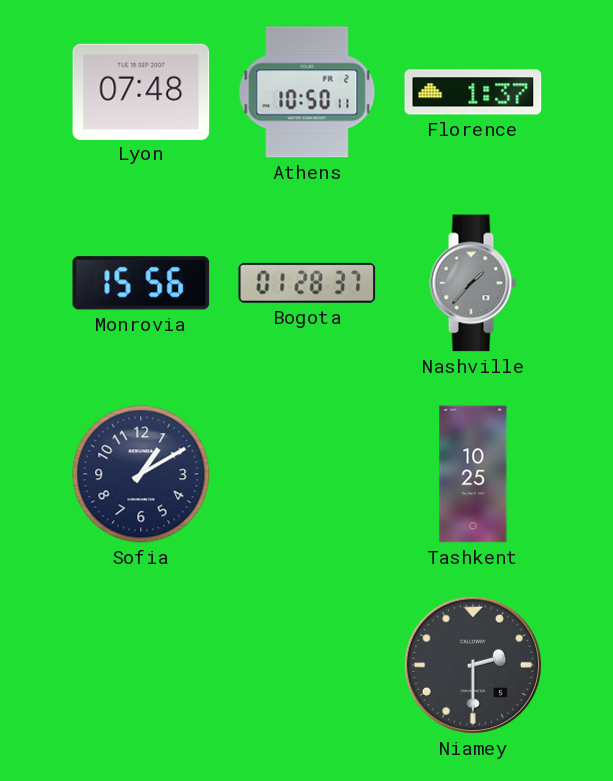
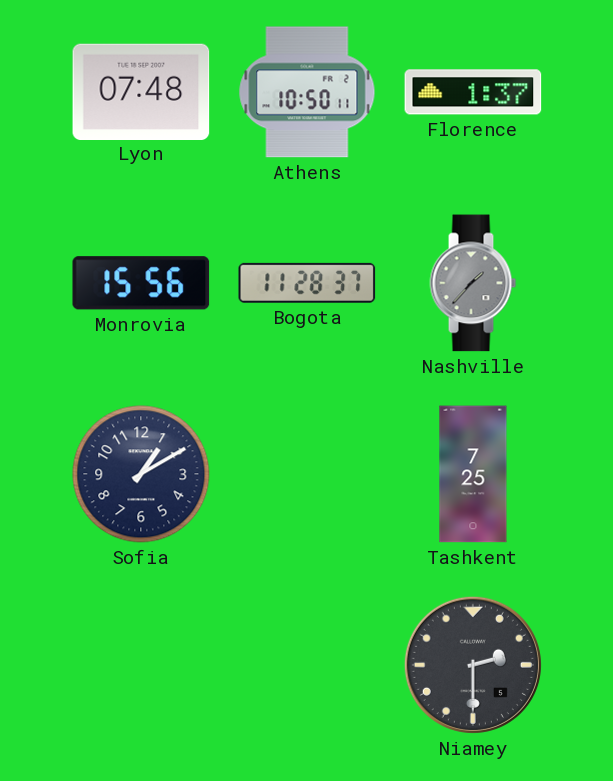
Bogota: 01:28 -> 11:28
Tashkent: 10:25 -> 7:25
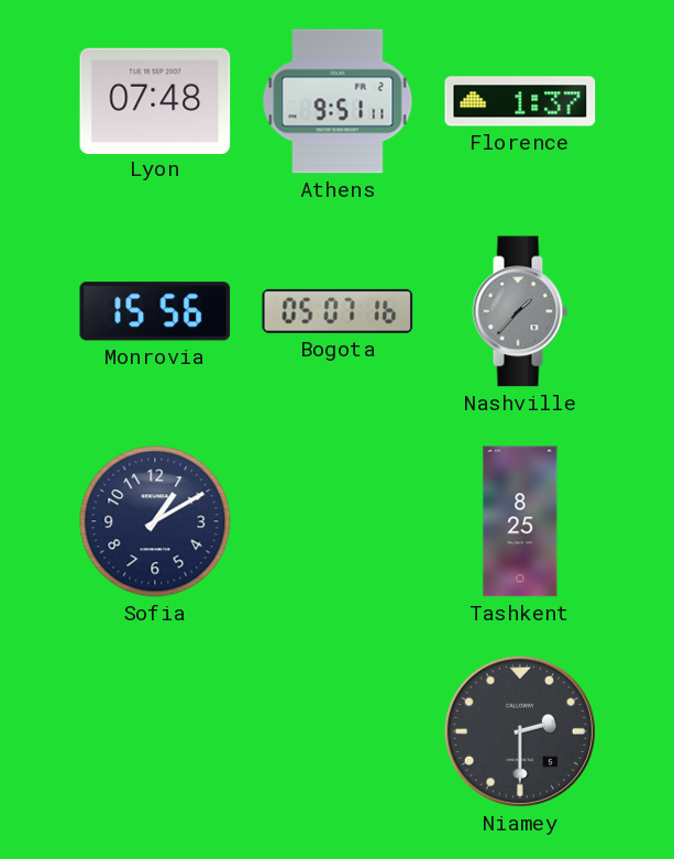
Athens: 10:50 -> 9:51
Bogota: 11:28 -> 05:07
Tashkent: 7:25 -> 8:25
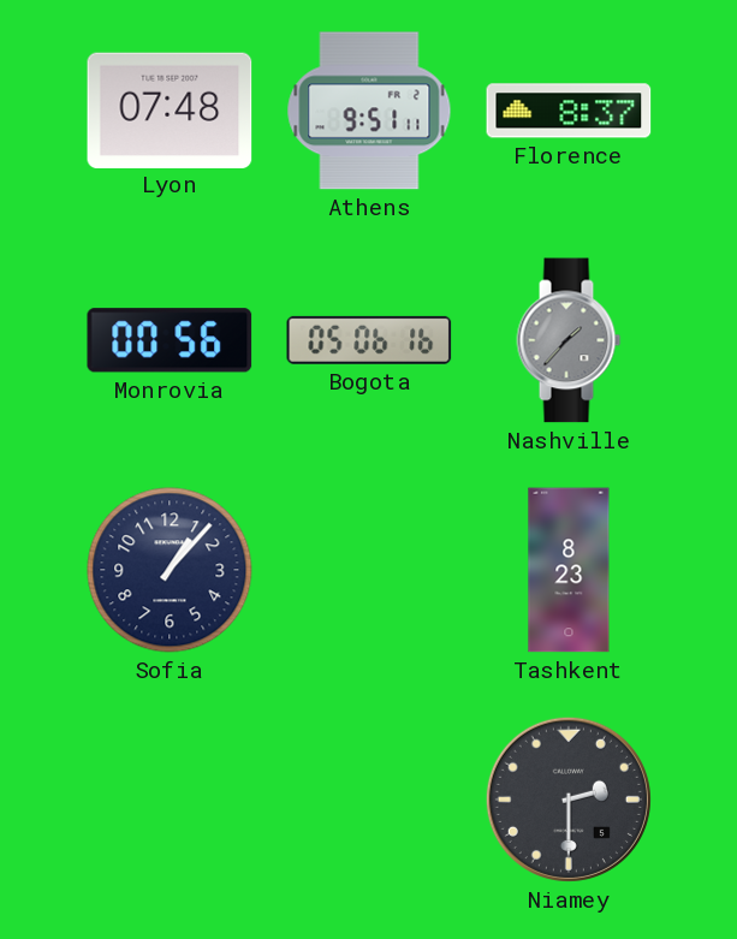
Florence: 1:37 -> 8:37
Monrovia: 15:56 -> 00:56
Bogota: 05:07 -> 05:06
Sofia: 1:10 -> 1:07
Tashkent: 8:25 -> 8:23
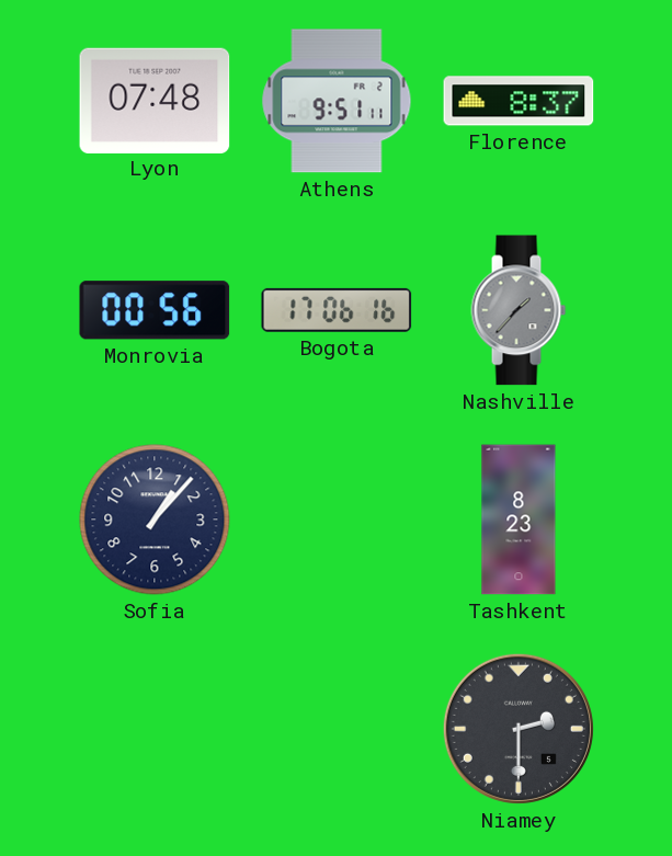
Bogota: 05:06 -> 17:06
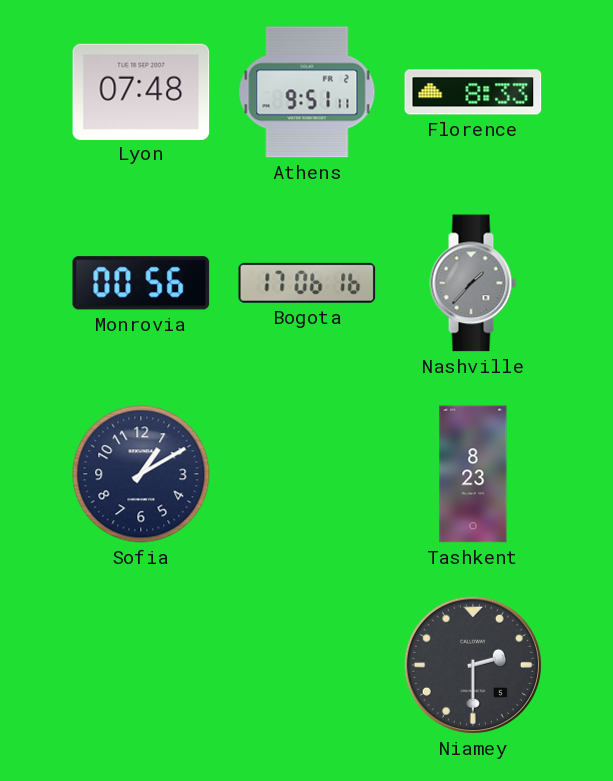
Florence: 8:37 -> 8:33
Sofia: 1:07 -> 1:10
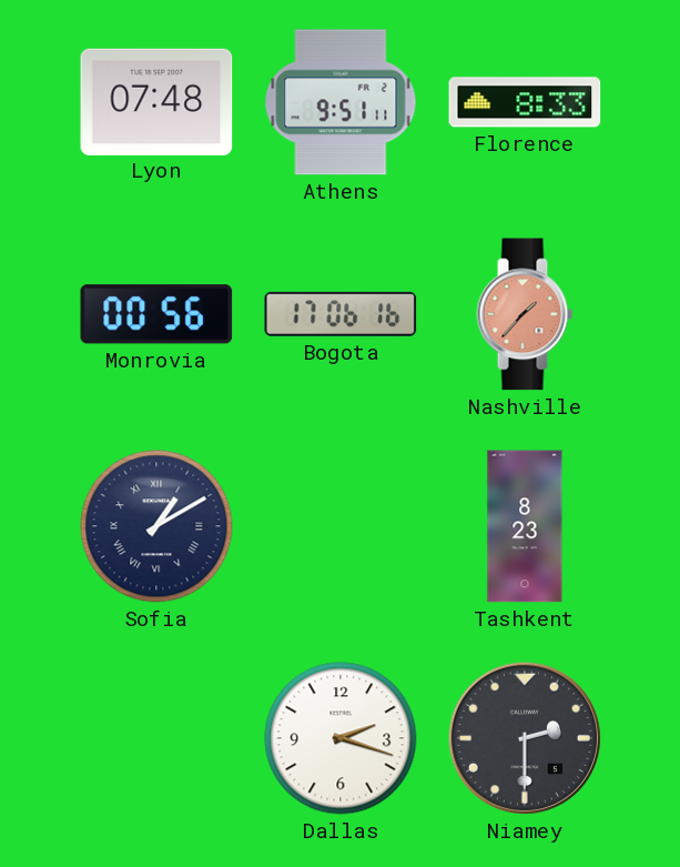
Nashville dial: grey -> salmon
Sofia numerals: Arabic -> Roman
Dallas: none -> 2:18
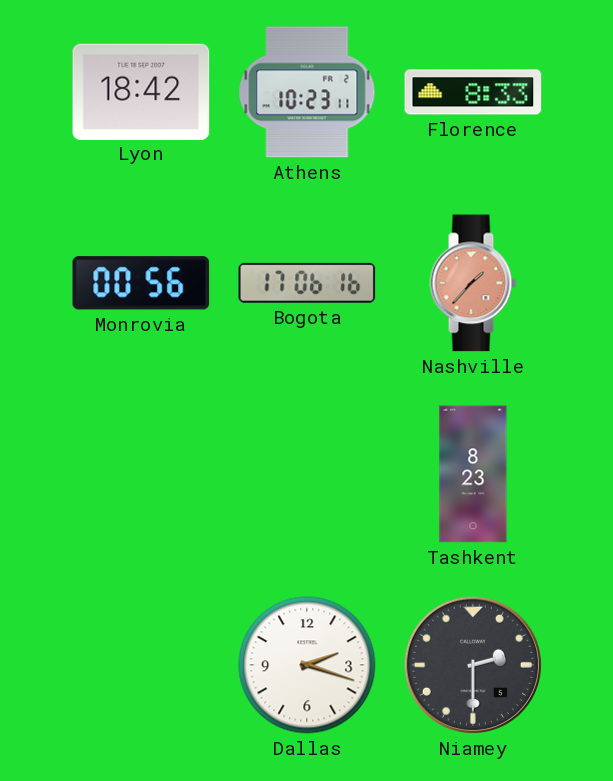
Lyon: 07:48 -> 18:42
Athens: 9:51 -> 10:23
Sofia: 1:10 -> none
